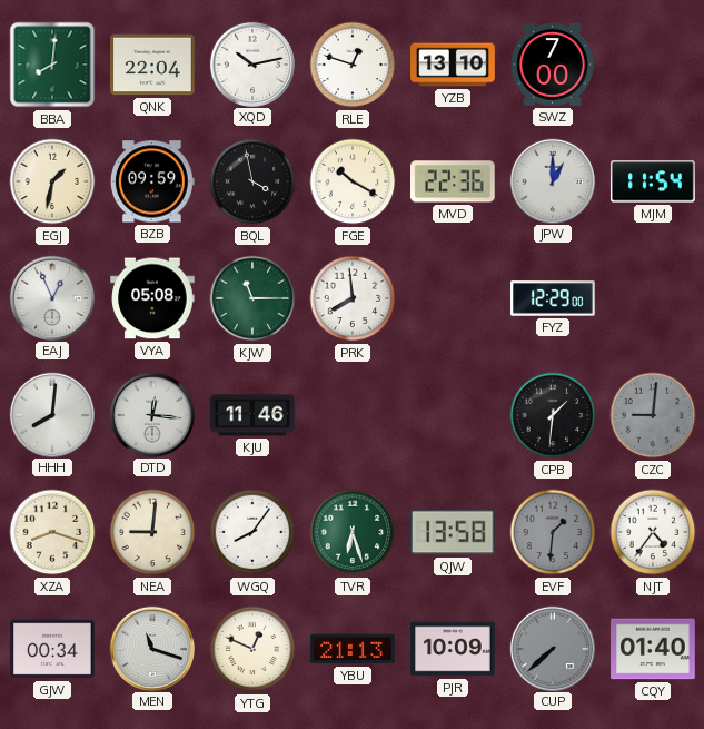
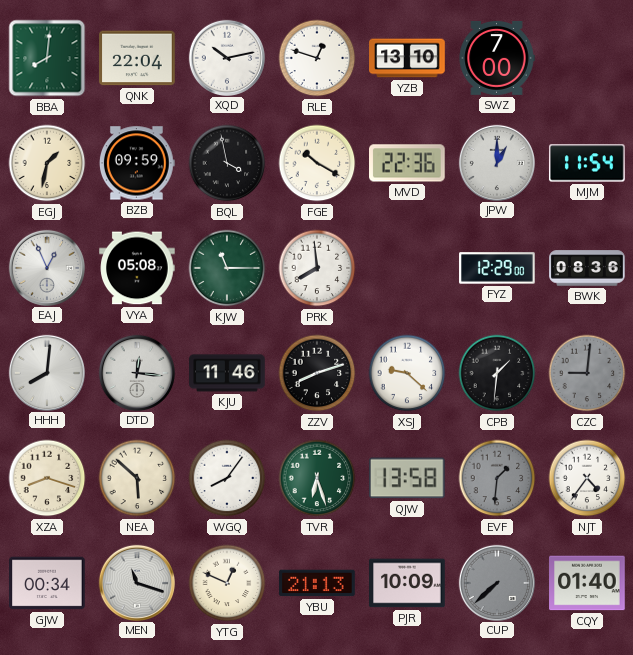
BWK: none -> 08:36
ZZV: none -> 8:12
XSJ: none -> 9:22
NEA: 9:01 -> 5:52
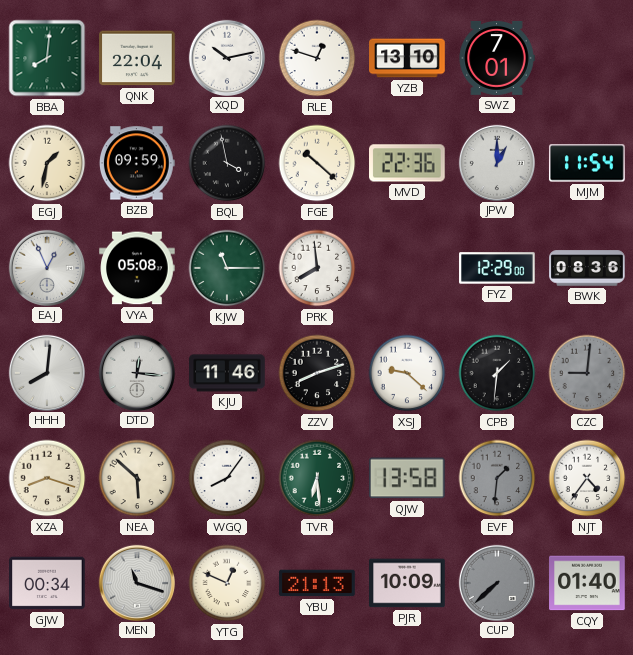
SWZ: 7:00 -> 7:01
FGE: 10:20 -> 10:22
TVR: 6:27 -> 6:29
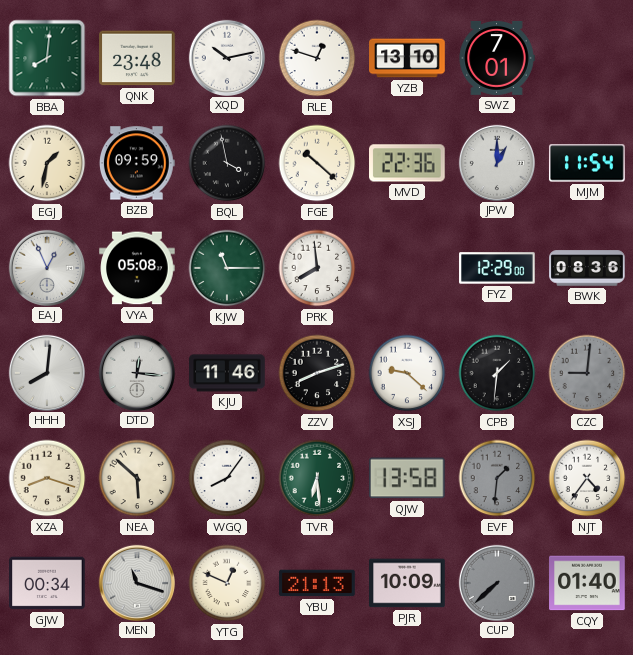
QNK: 22:04 -> 23:48
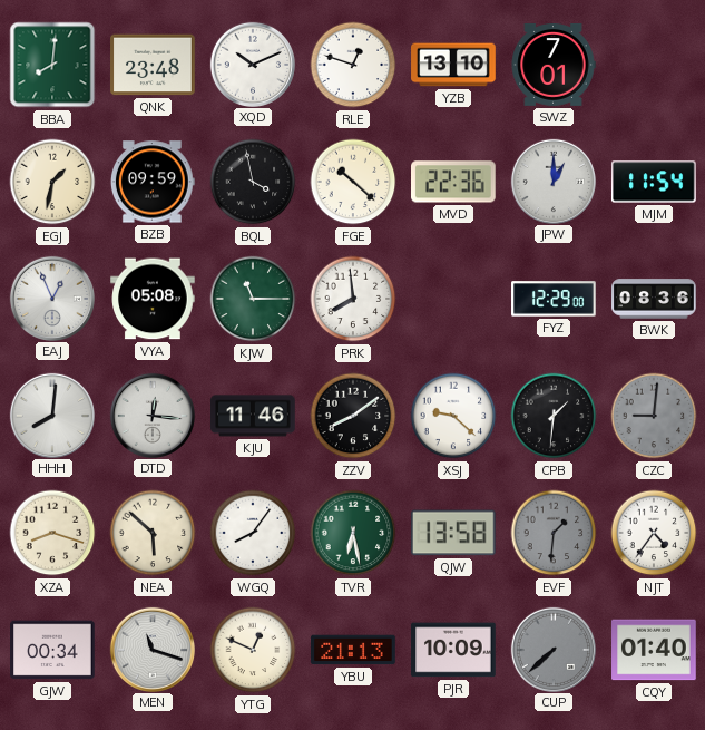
XQD: 10:13 -> 10:11
ZZV: 8:12 -> 8:09
TVR: 6:29 -> 6:28
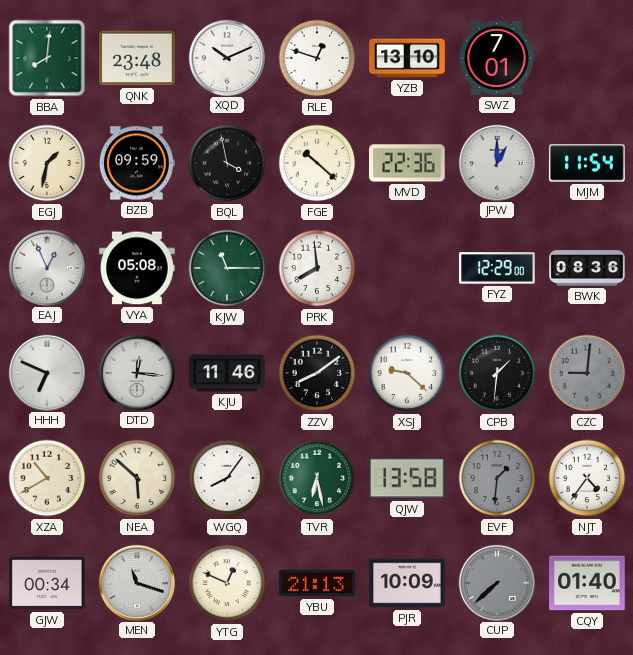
HHH: 8:01 -> 6:49
XZA: 8:18 -> 10:40
